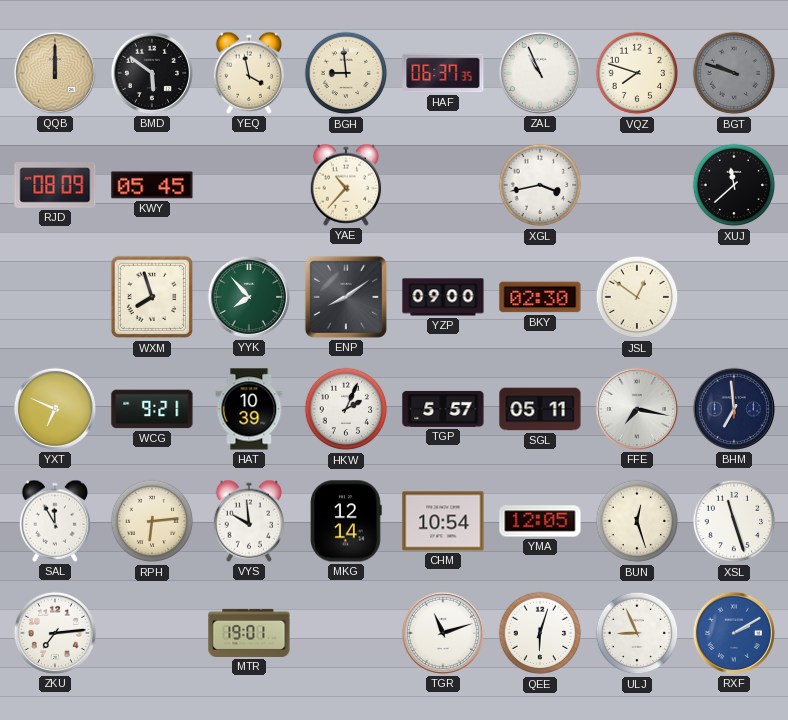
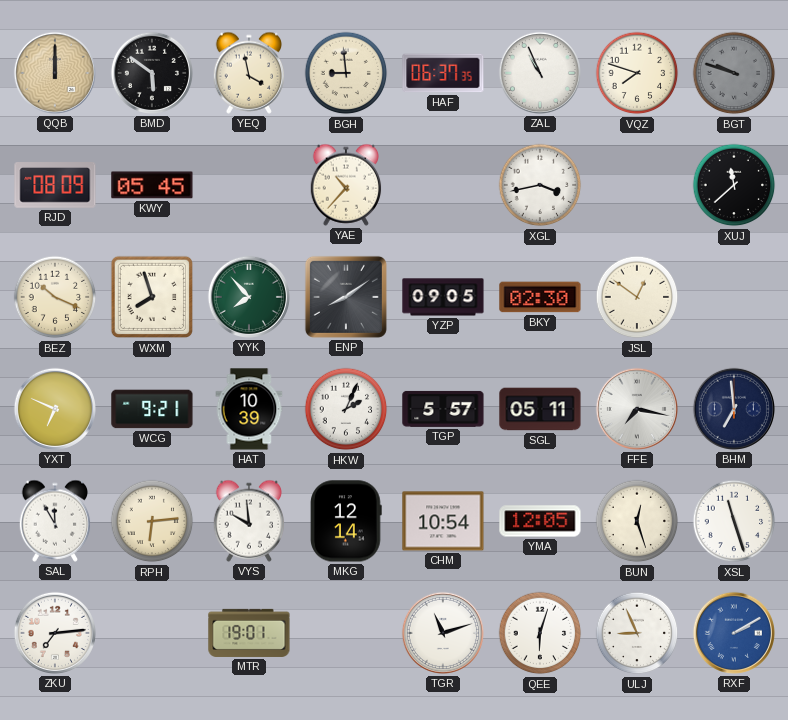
BEZ: none -> 10:19
YZP: 09:00 -> 09:05
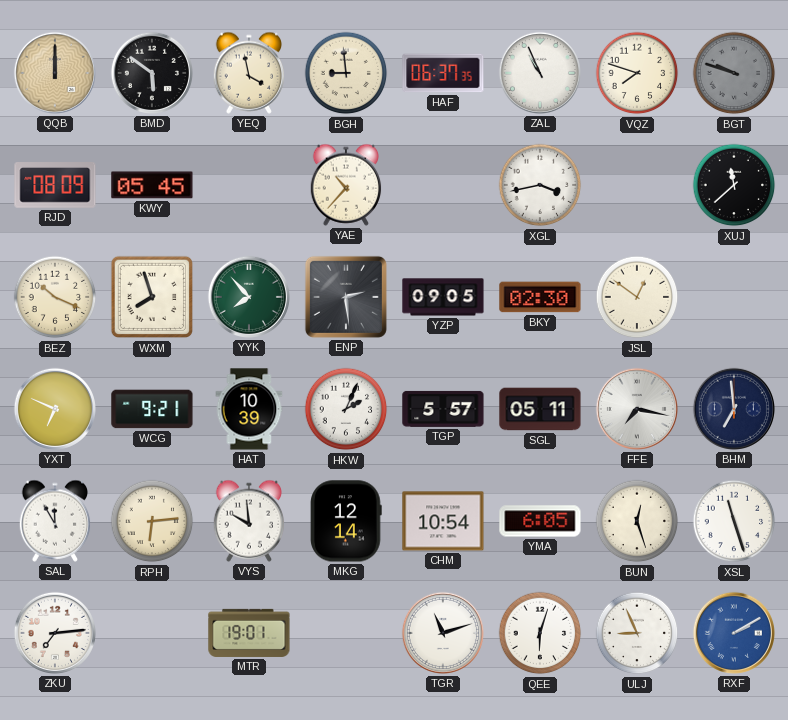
ENP: 8:09 -> 2:29
YMA: 12:05 -> 6:05
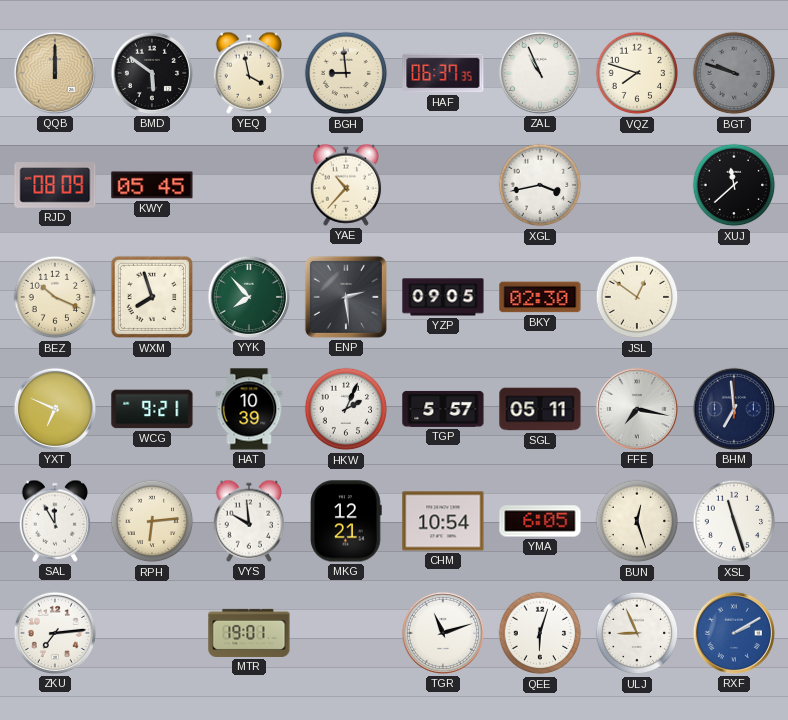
MKG: 12:14 -> 12:21
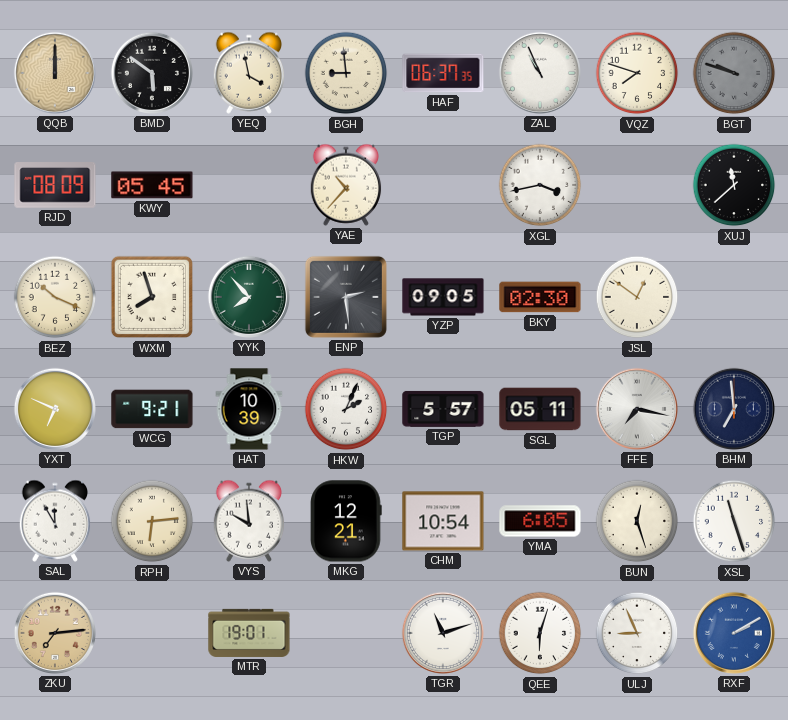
ZKU dial: white -> champagne
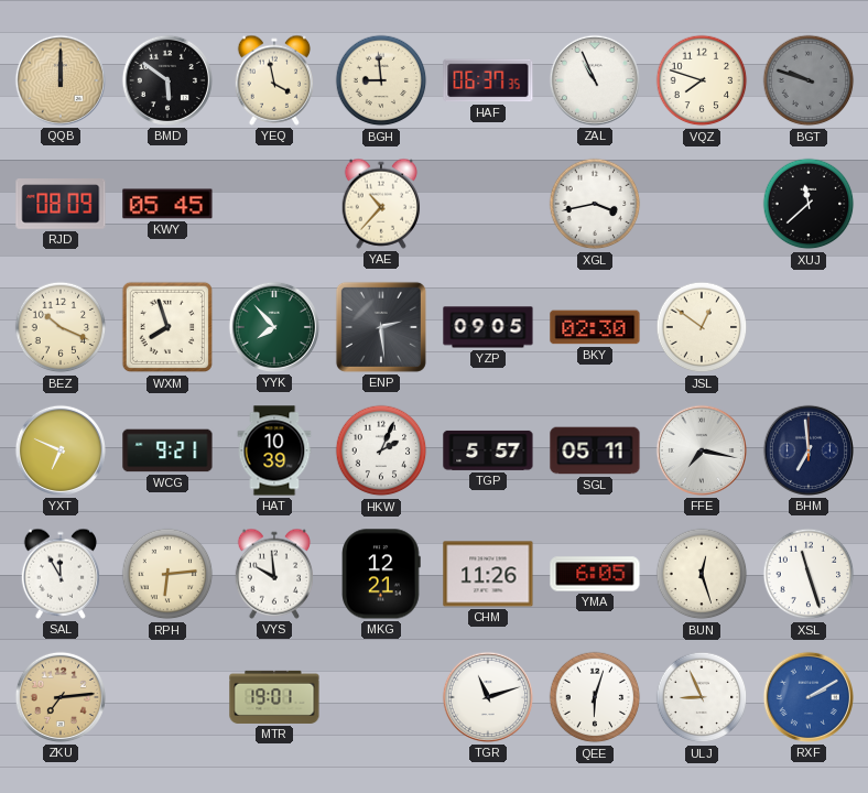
CHM: 10:54 -> 11:26
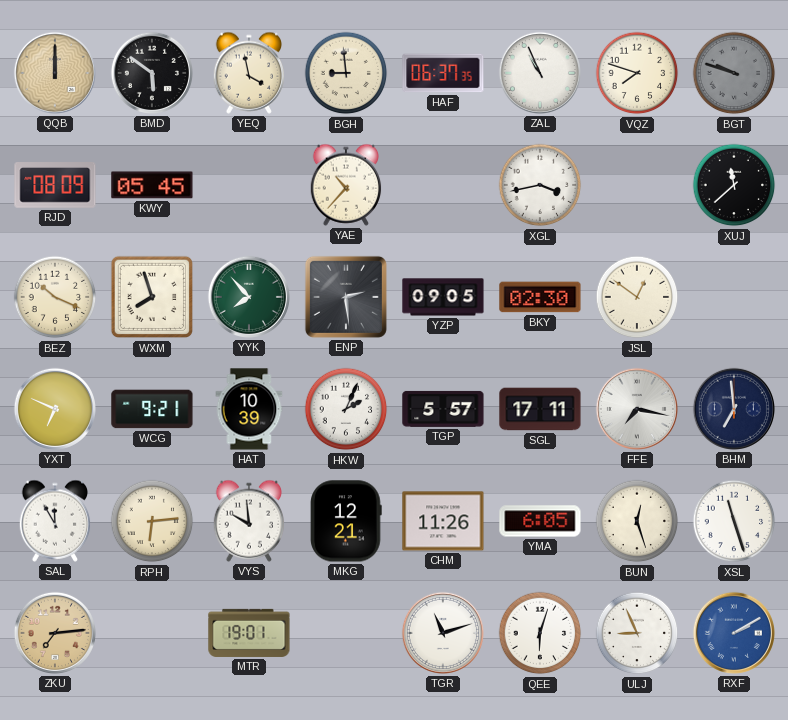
SGL: 05:11 -> 17:11
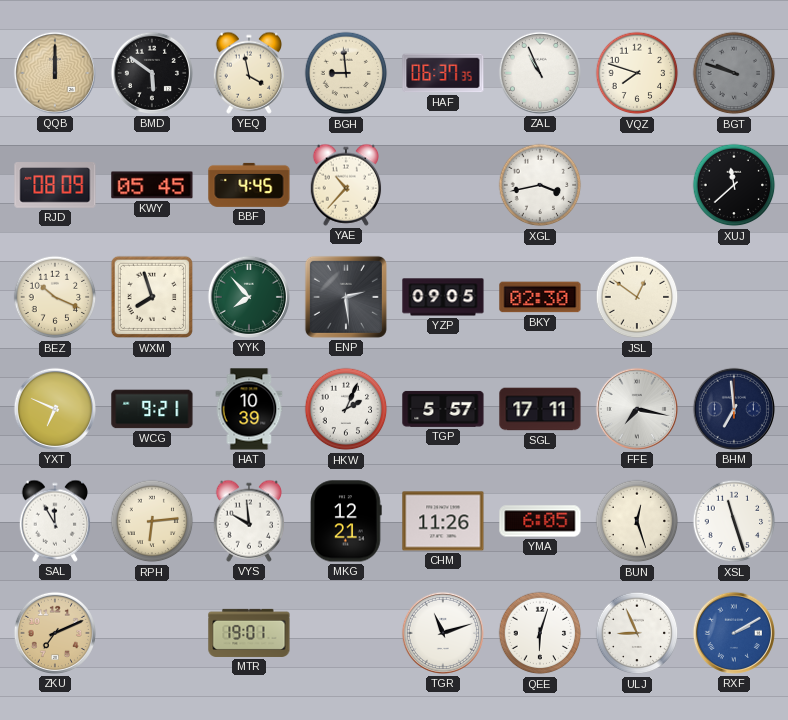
BBF: none -> 4:45
ZKU: 7:14 -> 7:11
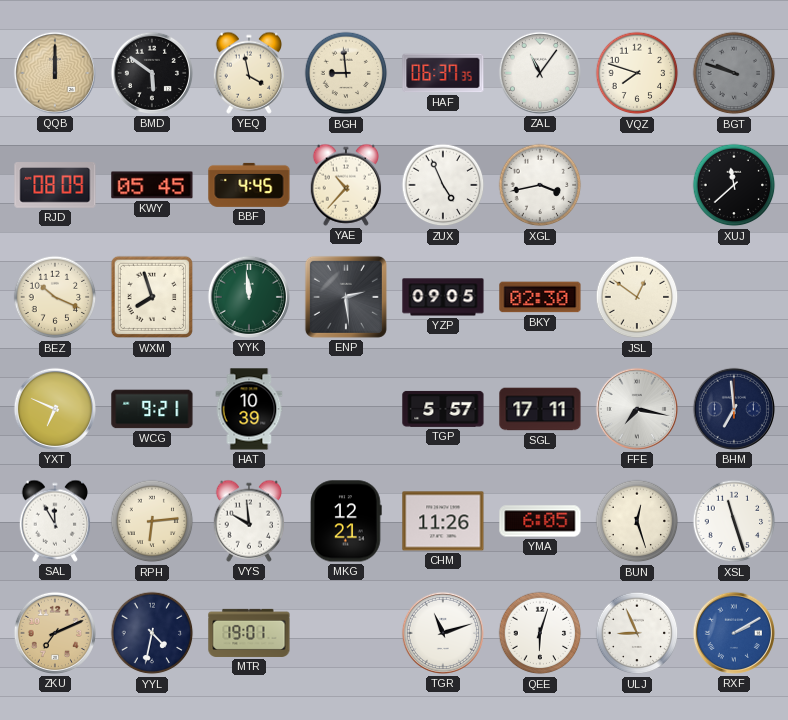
ZAL: 10:56 -> 11:06
ZUX: none -> 4:56
YYK: 7:53 -> 11:59
HKW: 2:04 -> none
YYL: none -> 4:32
